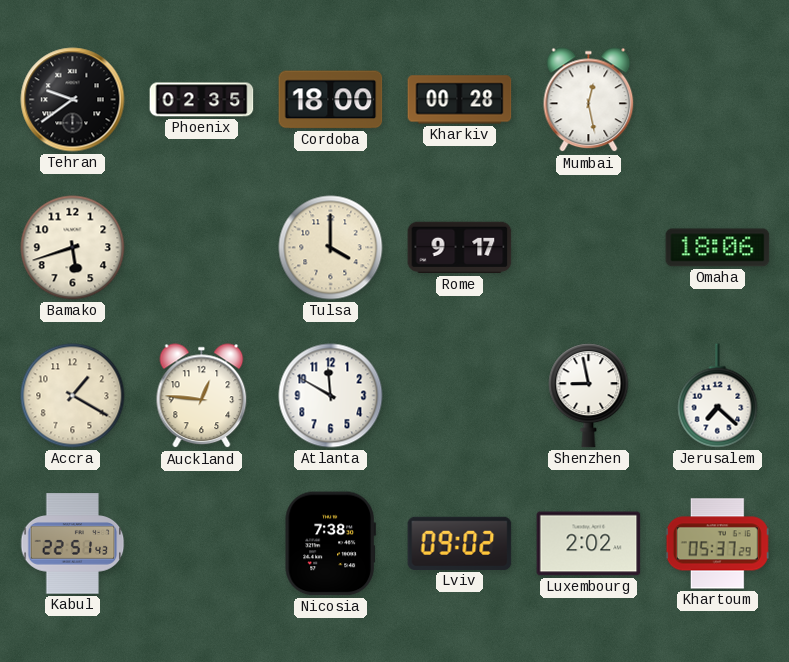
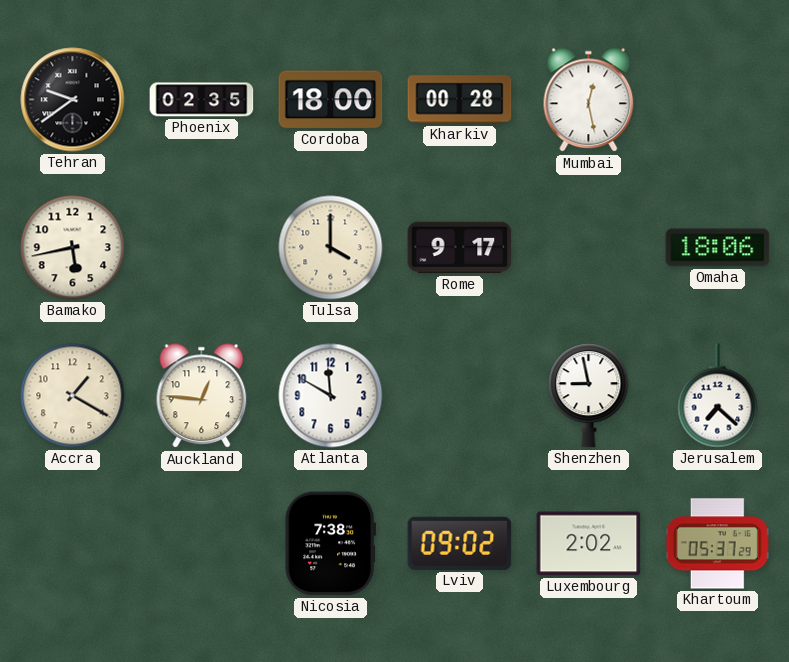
Bamako: 5:42 -> 5:43
Kabul: 22:51 -> none
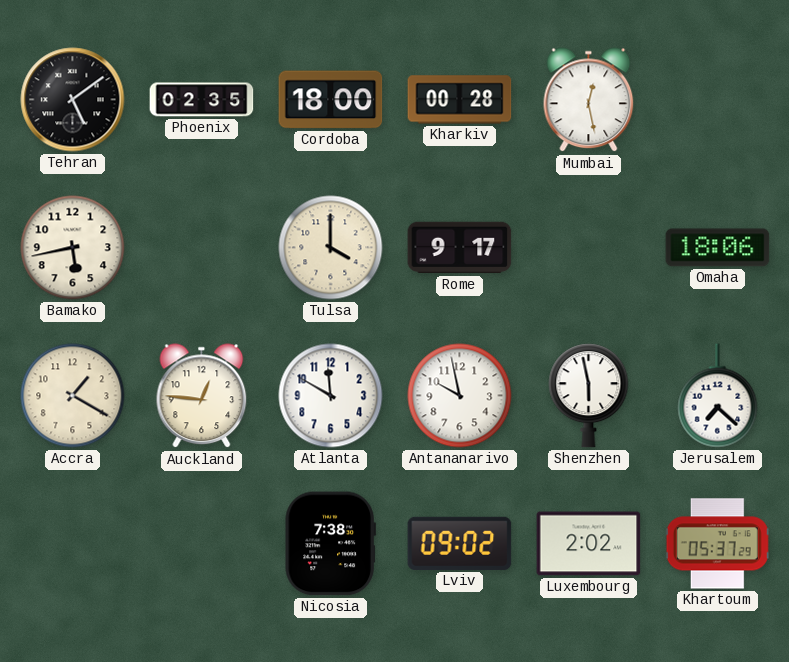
Tehran: 9:39 -> 5:09
Antananarivo: none -> 9:58
Shenzhen: 8:58 -> 5:58
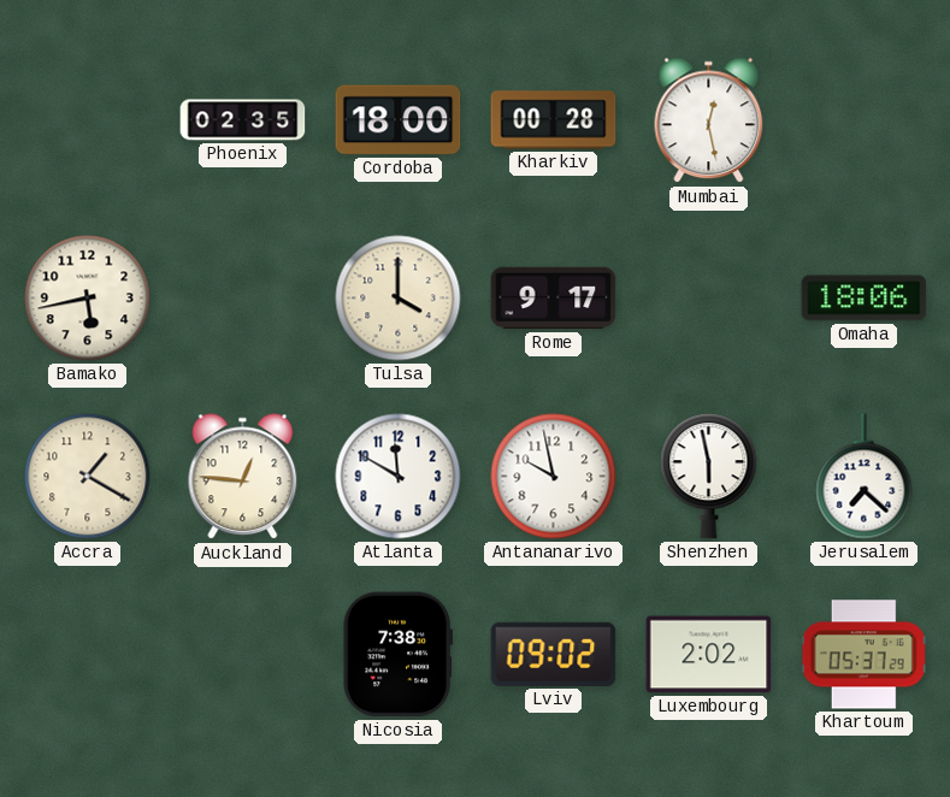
Tehran: 5:09 -> none
